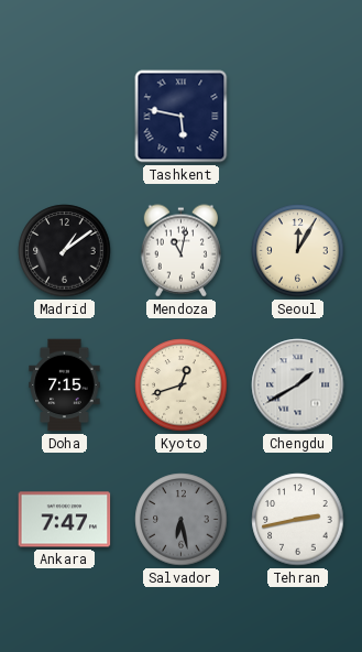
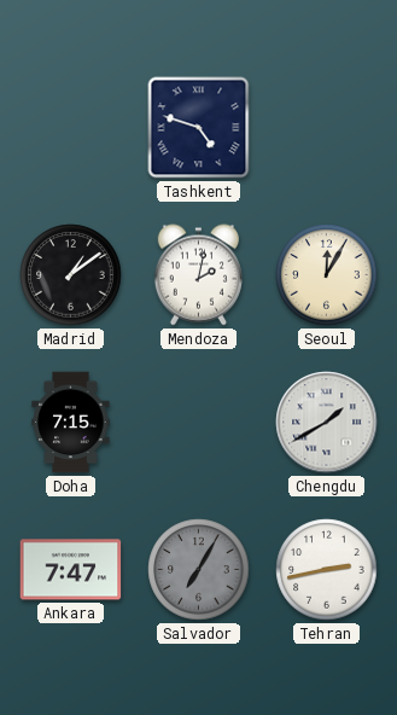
Tashkent: 5:47 -> 4:48
Mendoza: 11:02 -> 2:02
Kyoto: 12:42 -> none
Salvador: 6:28 -> 7:05
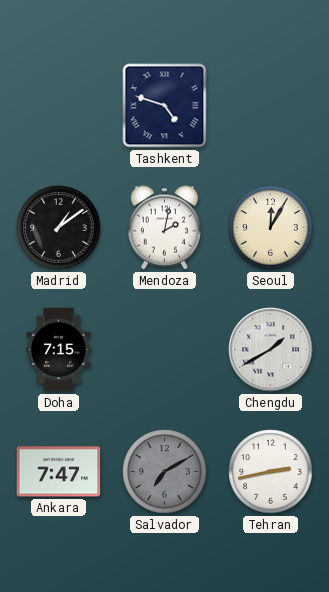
Salvador: 7:05 -> 7:10
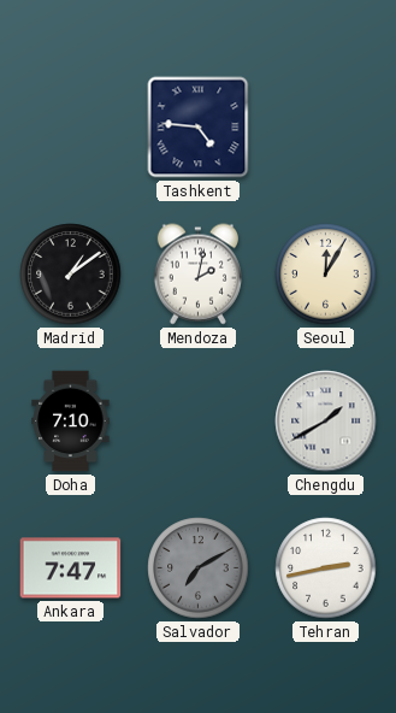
Tashkent: 4:48 -> 4:46
Doha: 7:15 -> 7:10
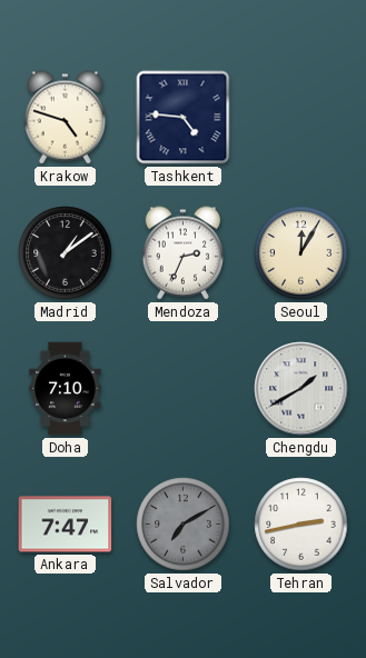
Krakow: none -> 4:48
Mendoza: 2:02 -> 2:34
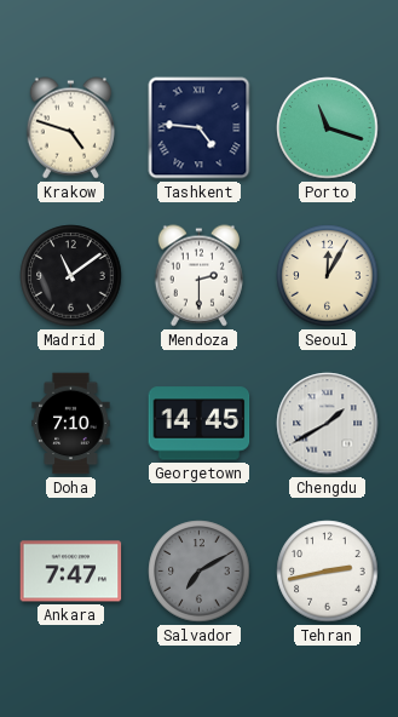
Porto: none -> 11:18
Madrid: 1:09 -> 11:09
Mendoza: 2:34 -> 2:30
Georgetown: none -> 14:45
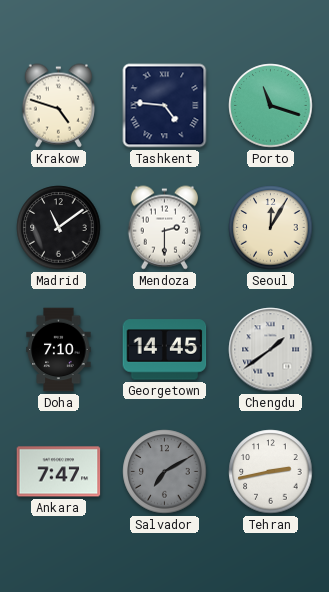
Chengdu: 1:40 -> 1:39
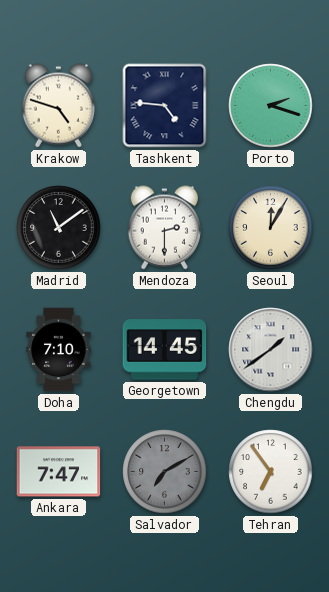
Porto: 11:18 -> 2:18
Tehran: 2:43 -> 6:54
